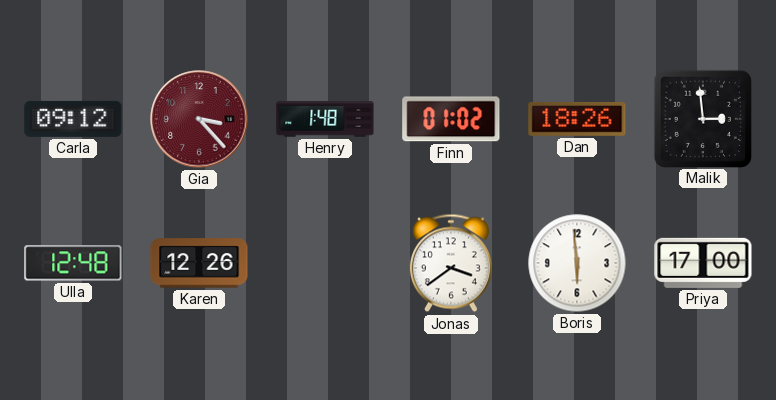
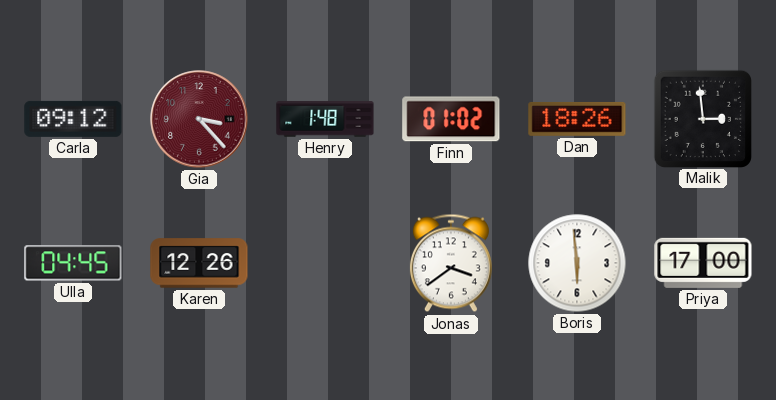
Ulla: 12:48 -> 04:45
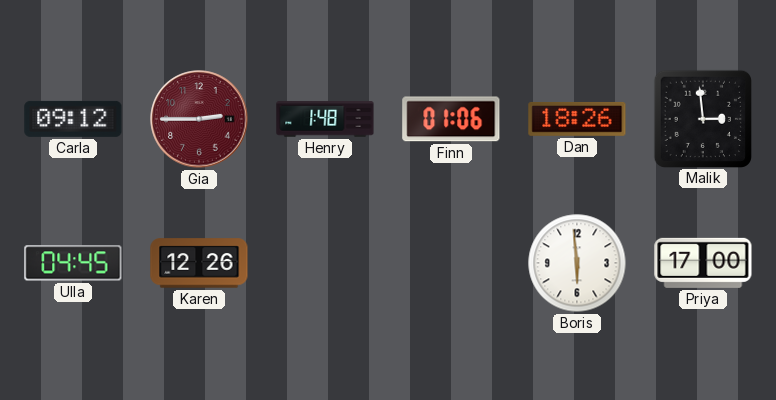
Gia: 3:23 -> 2:45
Finn: 01:02 -> 01:06
Jonas: 3:39 -> none
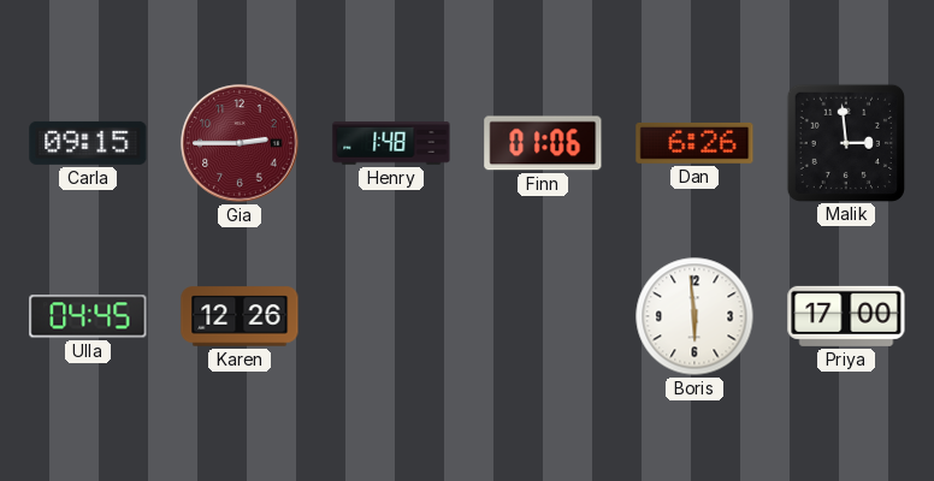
Carla: 09:12 -> 09:15
Dan: 18:26 -> 6:26
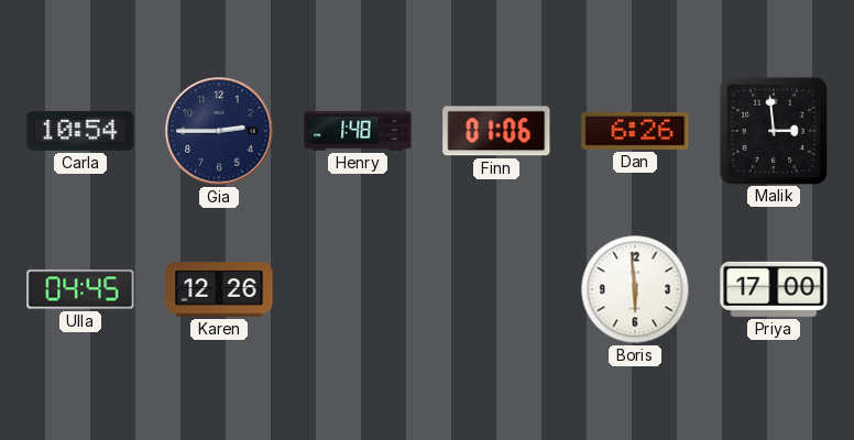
Carla: 09:15 -> 10:54
Gia dial: burgundy -> navy
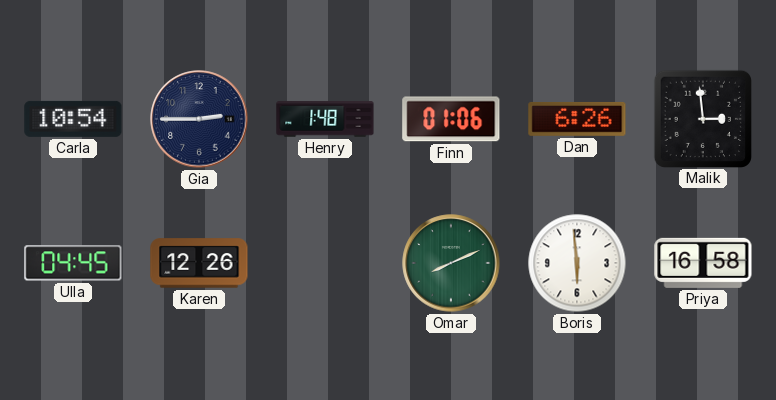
Omar: none -> 8:11
Priya: 17:00 -> 16:58
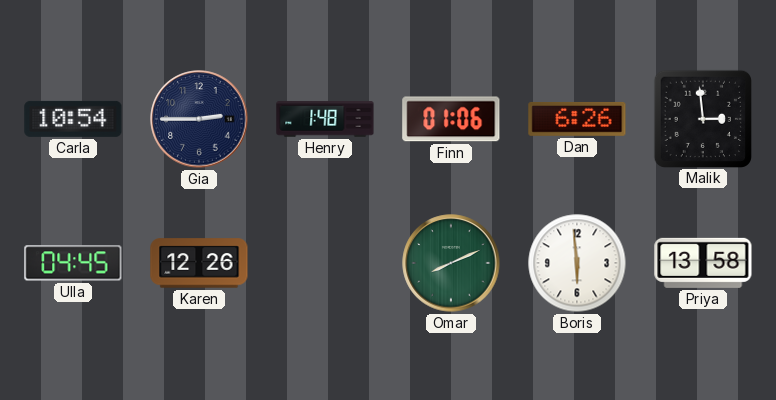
Priya: 16:58 -> 13:58
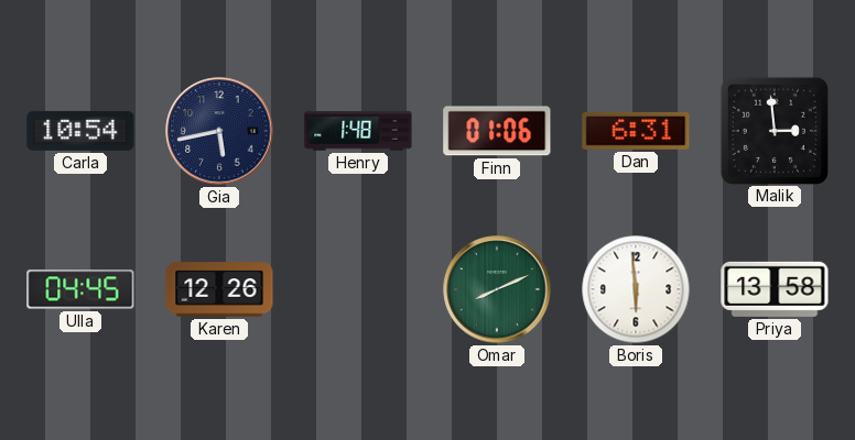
Gia: 2:45 -> 5:43
Dan: 6:26 -> 6:31
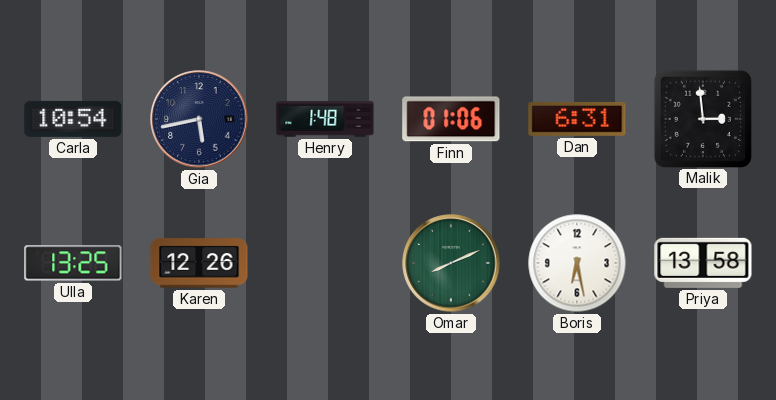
Ulla: 04:45 -> 13:25
Boris: 5:59 -> 6:28
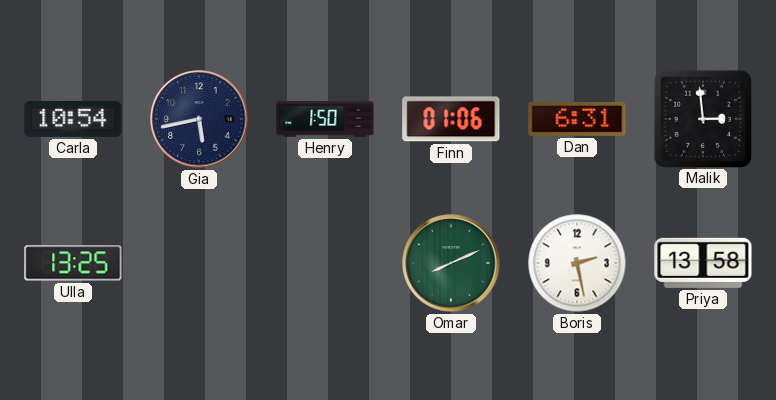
Henry: 1:48 -> 1:50
Karen: 12:26 -> none
Boris: 6:28 -> 2:28
